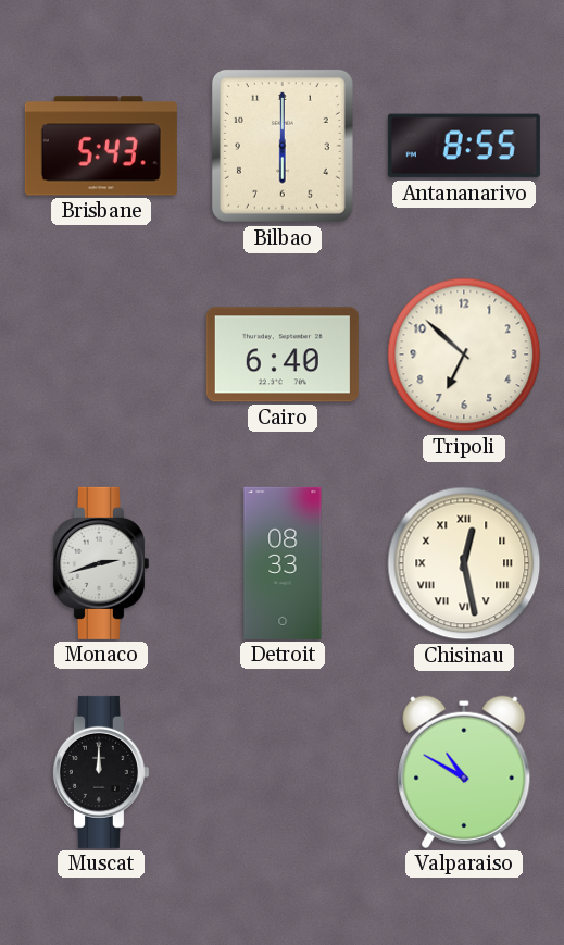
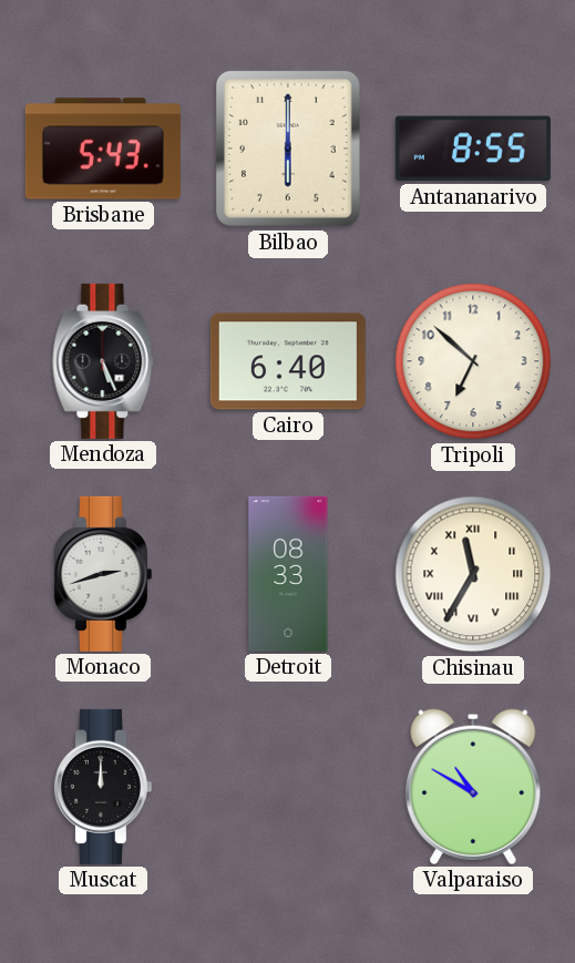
Mendoza: none -> 5:26
Chisinau: 12:28 -> 11:35
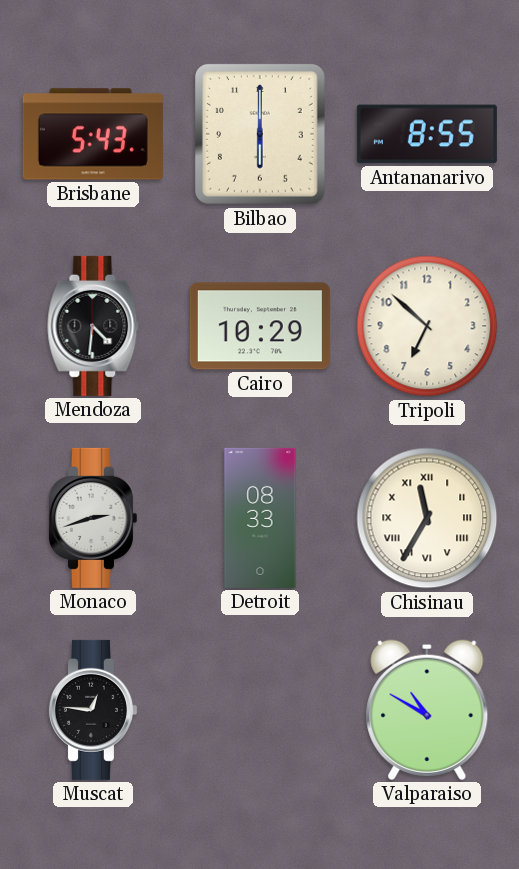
Mendoza: 5:26 -> 4:31
Cairo: 6:40 -> 10:29
Muscat: 12:00 -> 12:46
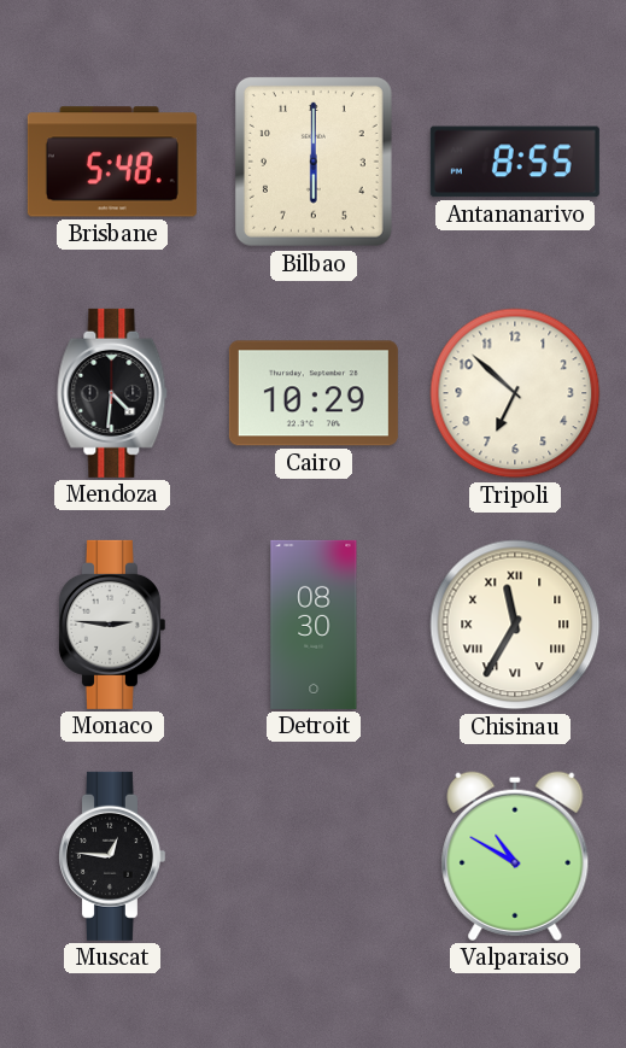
Brisbane: 5:43 -> 5:48
Monaco: 2:42 -> 2:46
Detroit: 08:33 -> 08:30
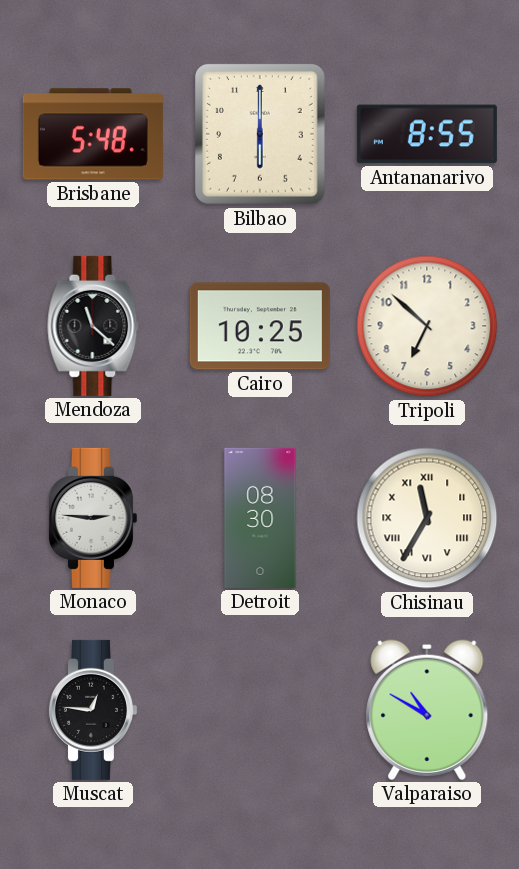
Mendoza: 4:31 -> 11:22
Cairo: 10:29 -> 10:25
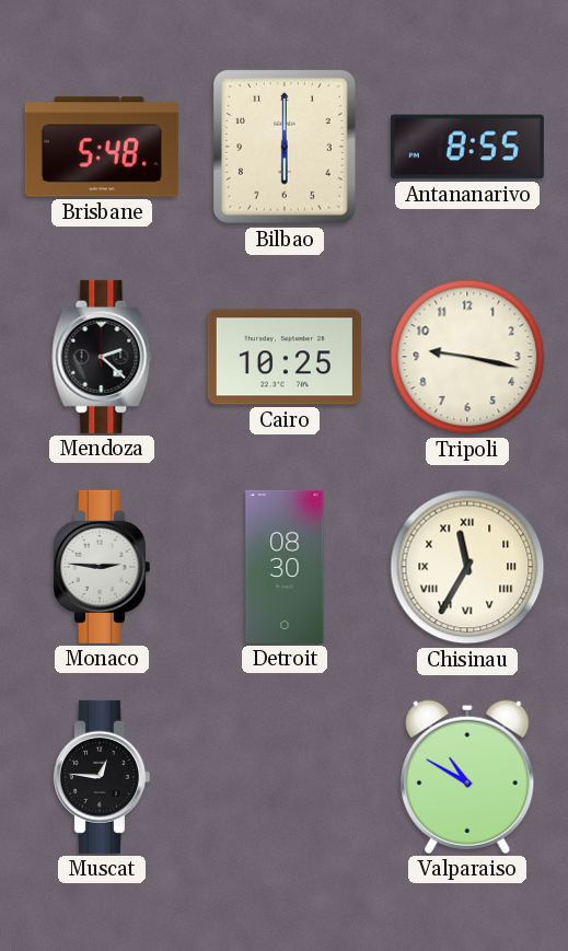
Mendoza: 11:22 -> 2:22
Tripoli: 6:52 -> 9:17
